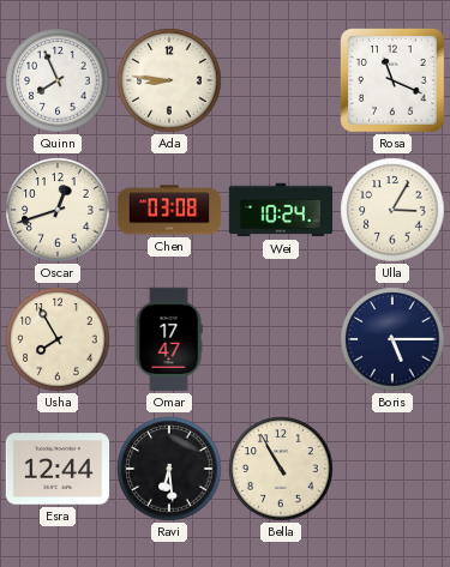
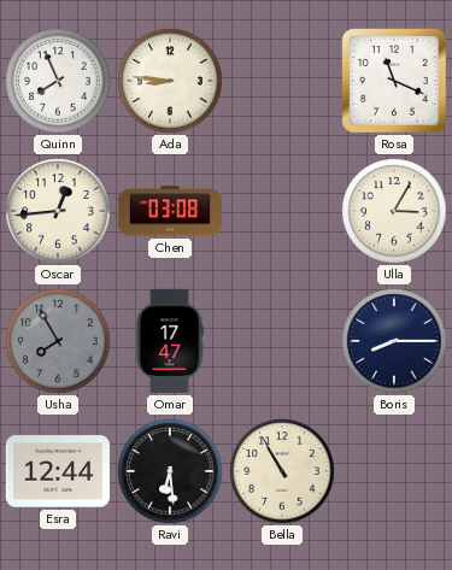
Oscar: 12:42 -> 12:44
Wei: 10:24 -> none
Usha dial: cream -> grey
Boris: 5:15 -> 8:15
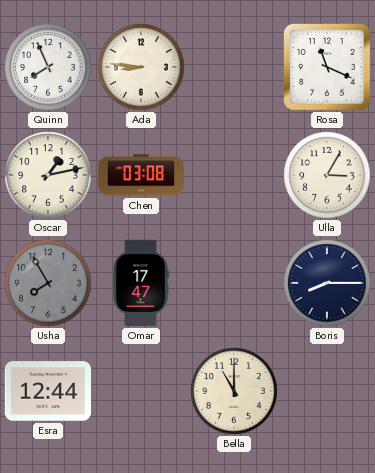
Oscar: 12:44 -> 1:13
Ravi: 6:29 -> none
Bella: 10:55 -> 11:00
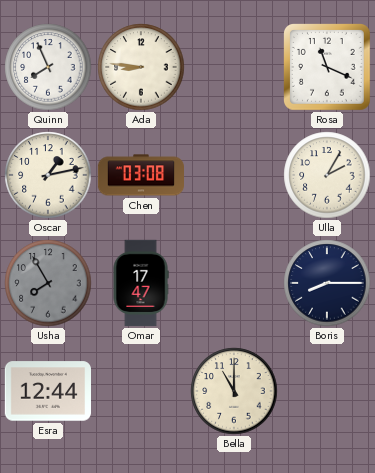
Ulla: 3:05 -> 2:05
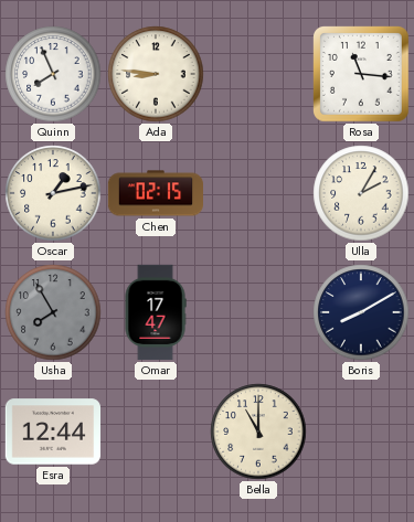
Rosa: 11:19 -> 11:16
Chen: 03:08 -> 02:15
Boris: 8:15 -> 8:10
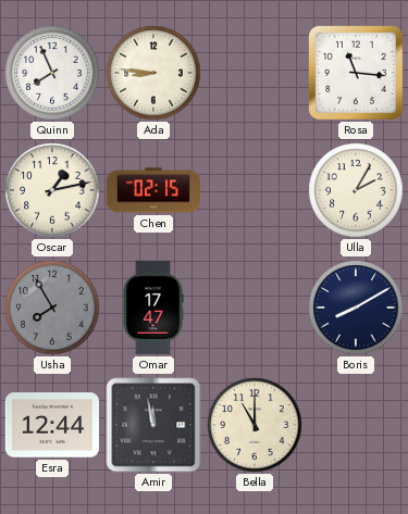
Amir: none -> 11:58
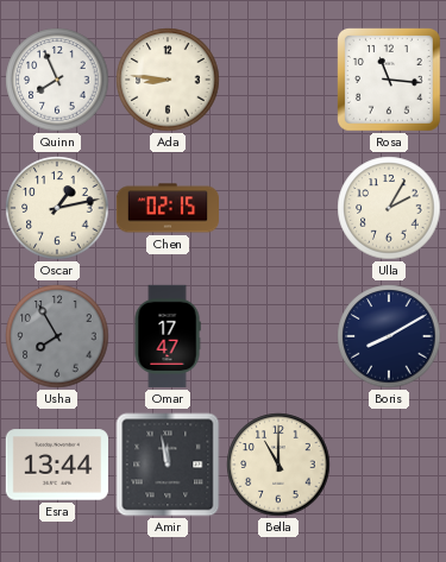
Esra: 12:44 -> 13:44
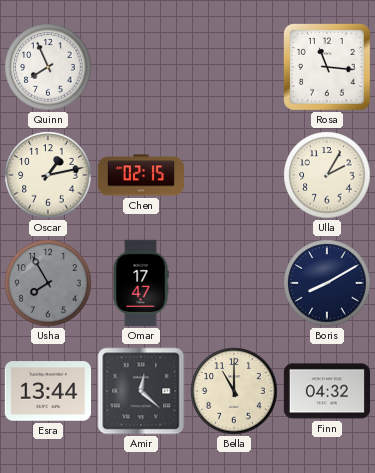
Ada: 8:46 -> none
Amir: 11:58 -> 12:22
Finn: none -> 04:32
